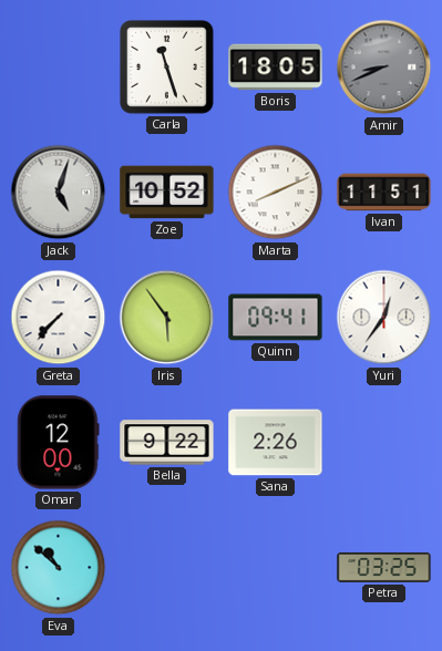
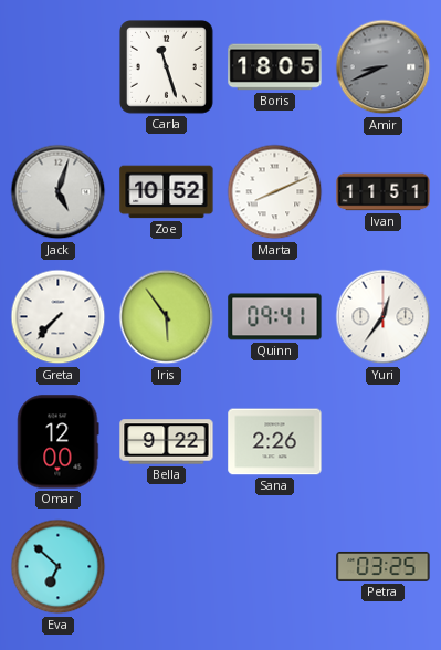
Eva: 10:52 -> 6:52
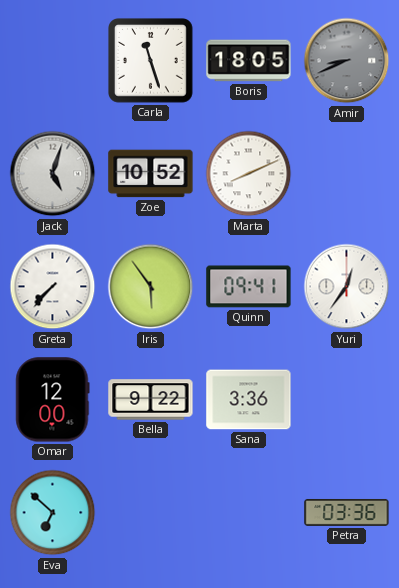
Ivan: 11:51 -> none
Sana: 2:26 -> 3:36
Petra: 03:25 -> 03:36
